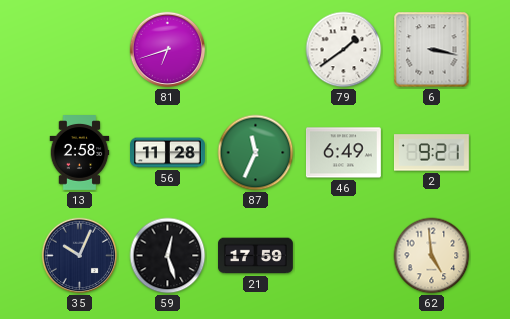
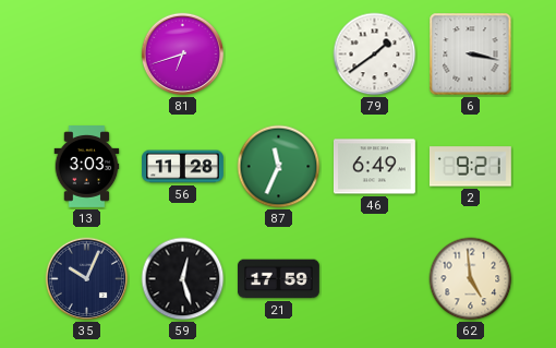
13: 2:58 -> 3:03
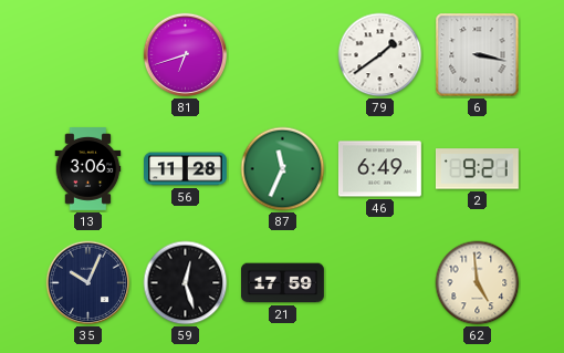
13: 3:03 -> 3:06
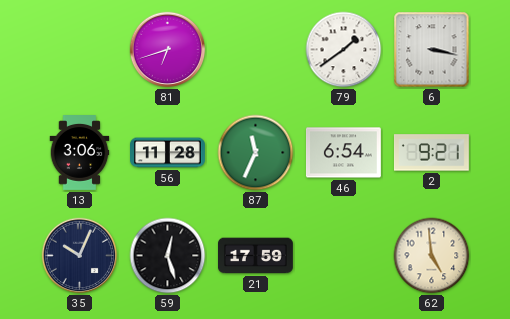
46: 6:49 -> 6:54
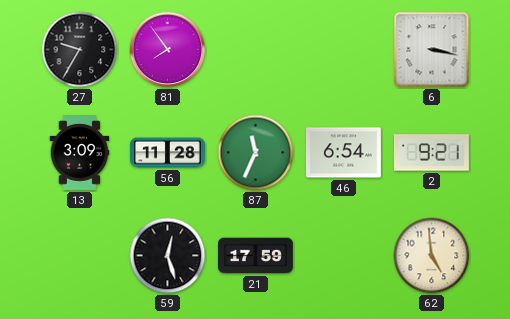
27: none -> 9:35
81: 6:42 -> 7:54
79: 1:39 -> none
13: 3:06 -> 3:09
35: 10:04 -> none
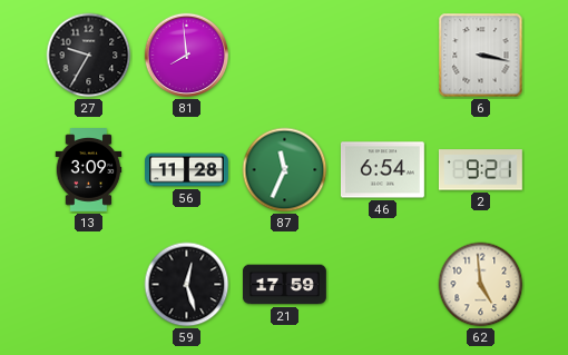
81: 7:54 -> 7:59
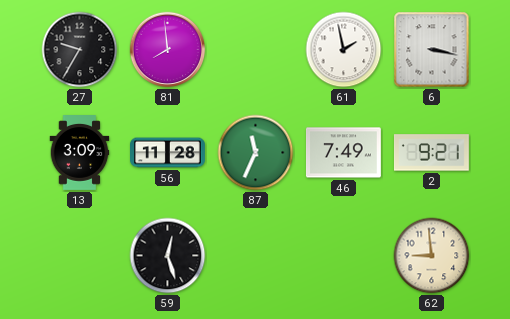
61: none -> 1:58
46: 6:54 -> 7:49
21: 17:59 -> none
62: 4:59 -> 8:59
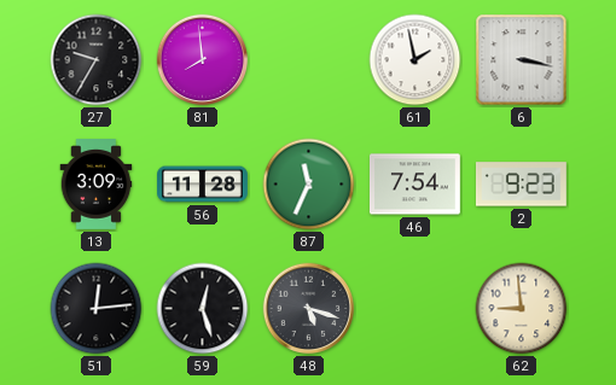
46: 7:49 -> 7:54
2: 9:21 -> 9:23
51: none -> 12:14
48: none -> 5:18
